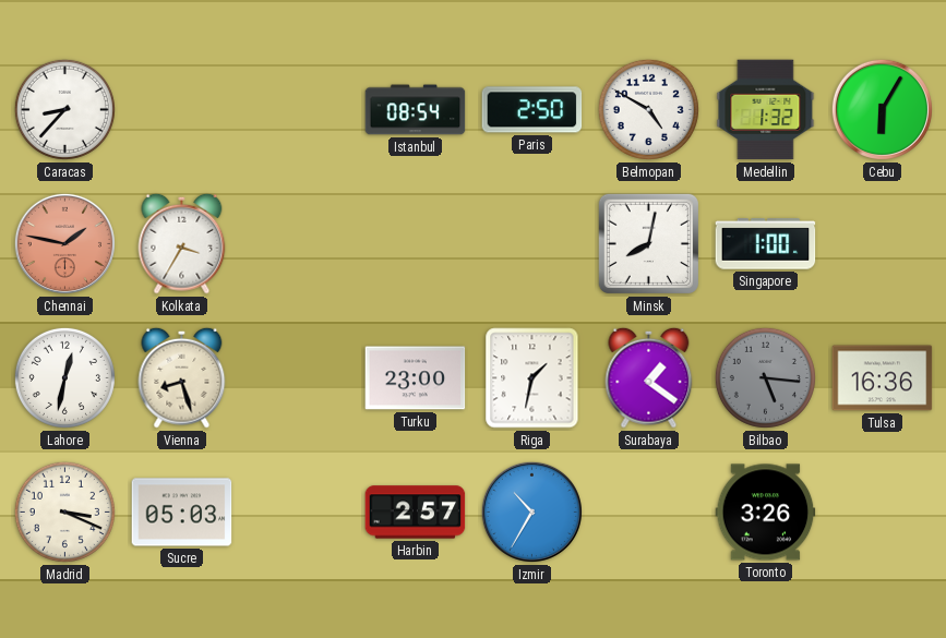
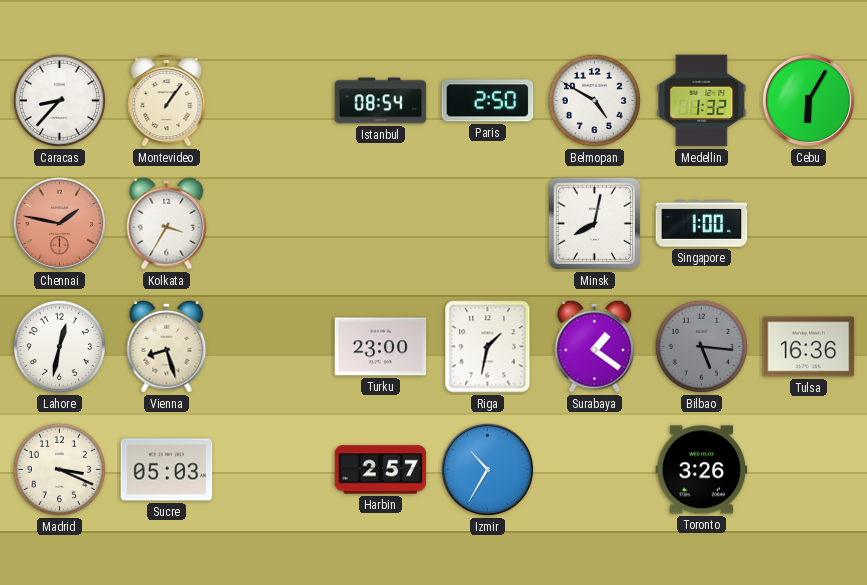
Montevideo: none -> 1:06
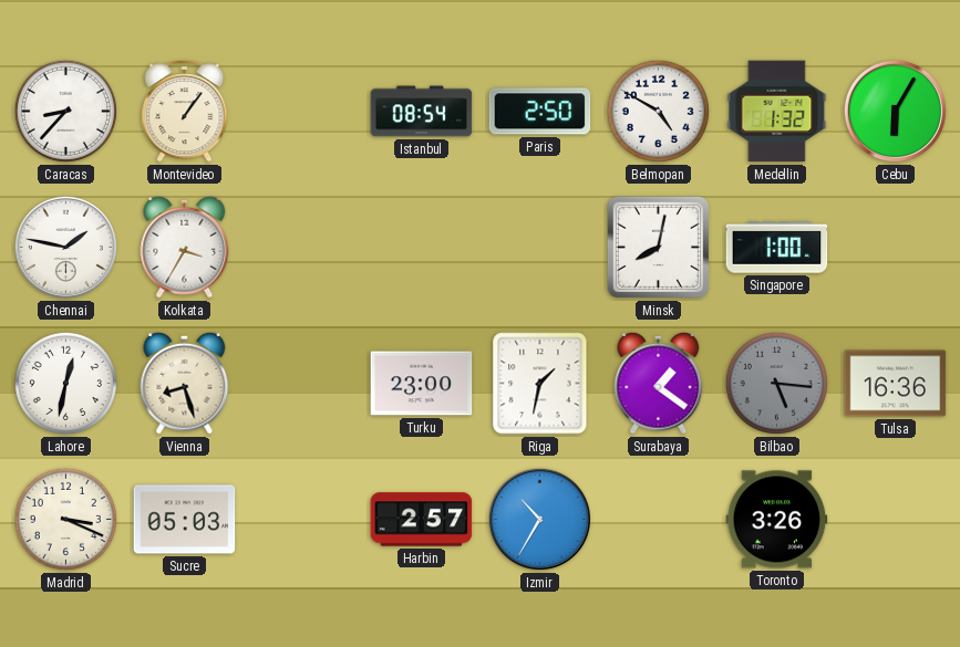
Chennai dial: salmon -> white
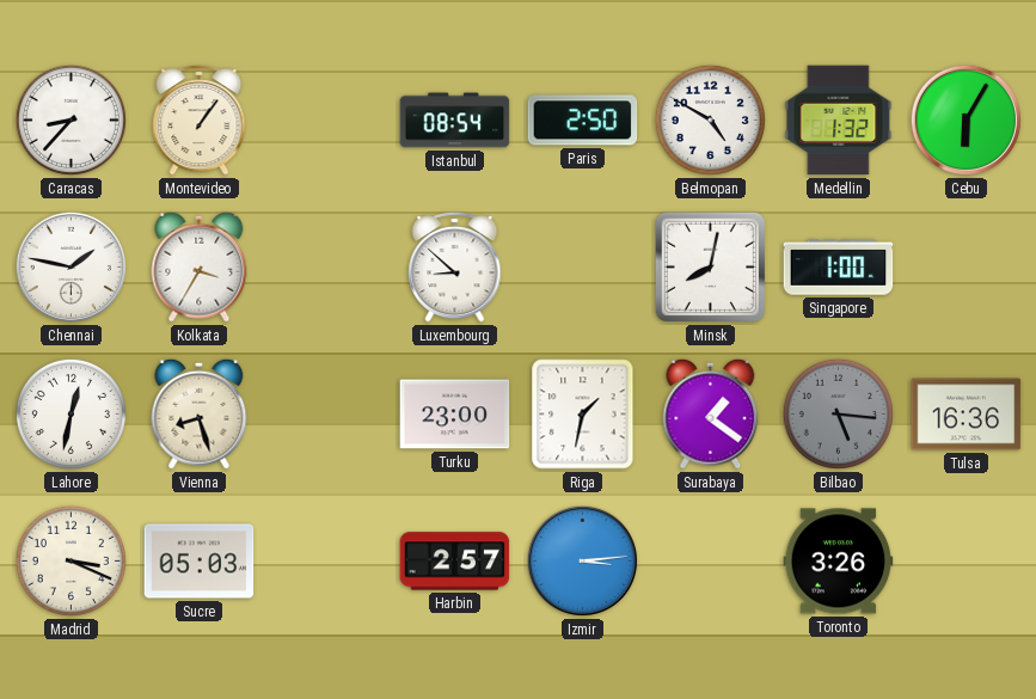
Luxembourg: none -> 8:52
Izmir: 10:35 -> 3:14
